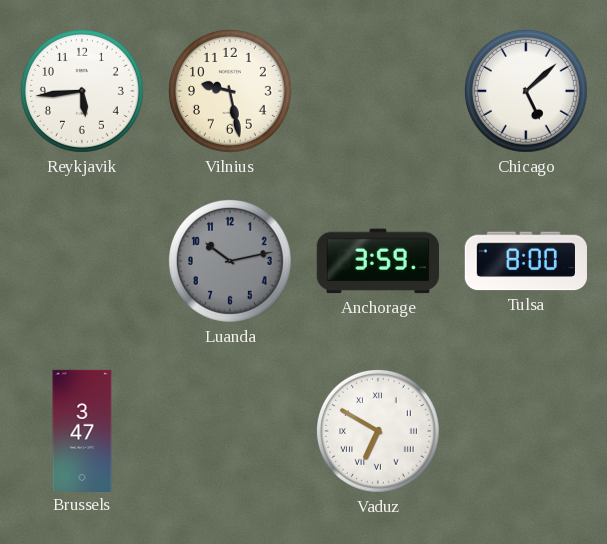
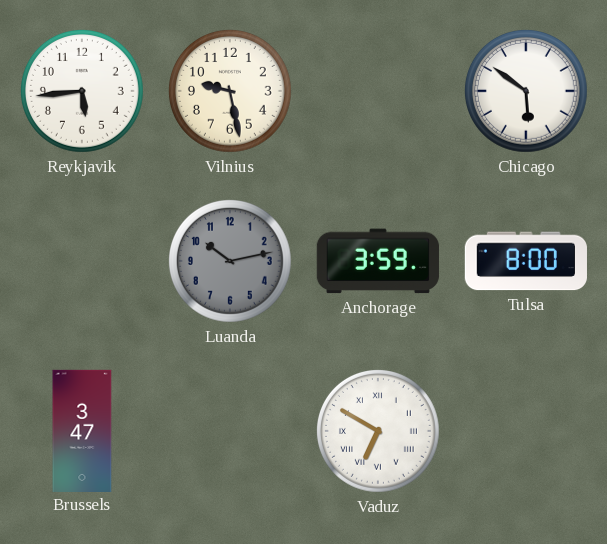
Chicago: 5:08 -> 5:51
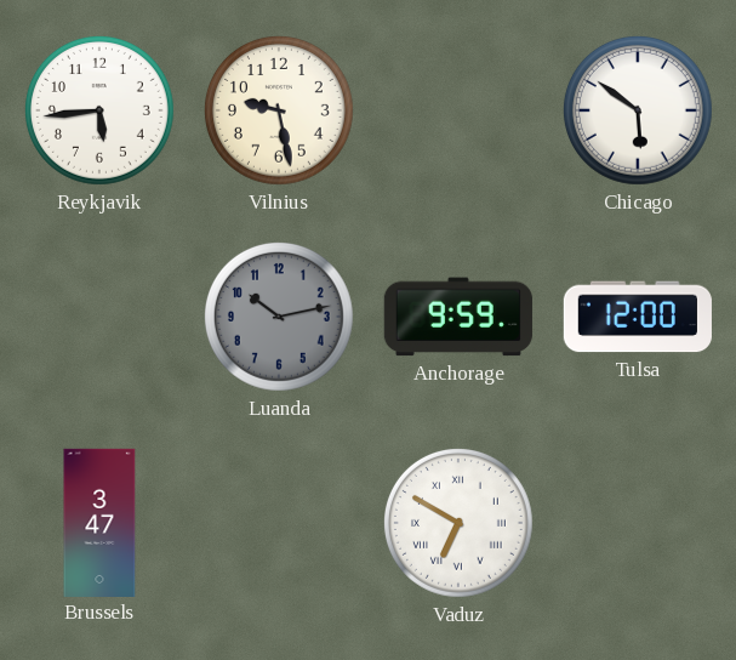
Anchorage: 3:59 -> 9:59
Tulsa: 8:00 -> 12:00
